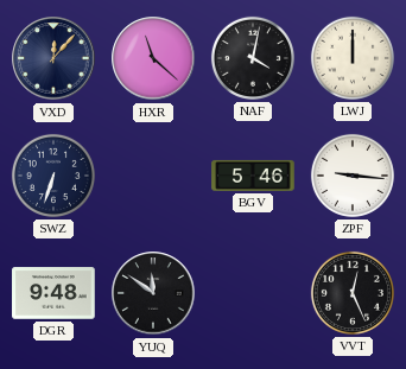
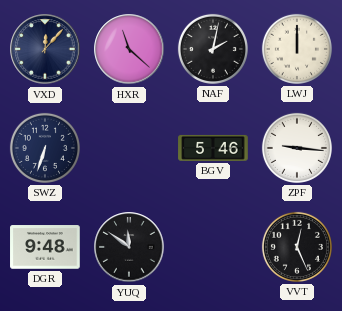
NAF: 4:02 -> 2:02
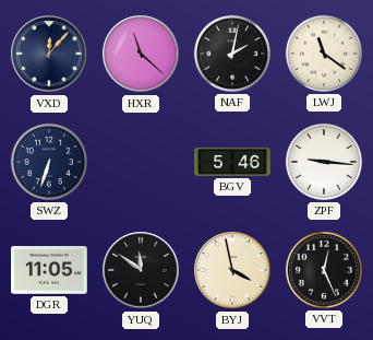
LWJ: 12:00 -> 11:21
DGR: 9:48 -> 11:05
BYJ: none -> 3:58
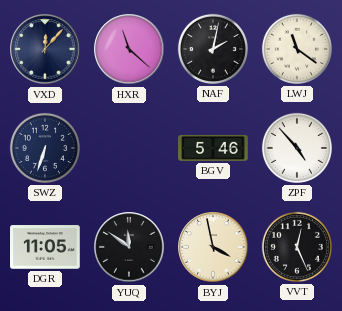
ZPF: 9:16 -> 4:53
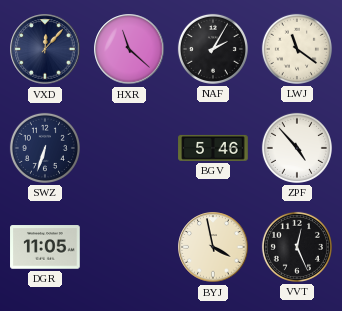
NAF: 2:02 -> 2:05
YUQ: 11:51 -> none
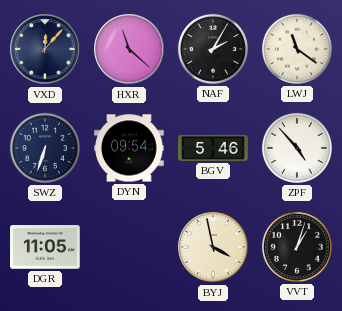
DYN: none -> 09:54
VVT: 12:26 -> 1:03
